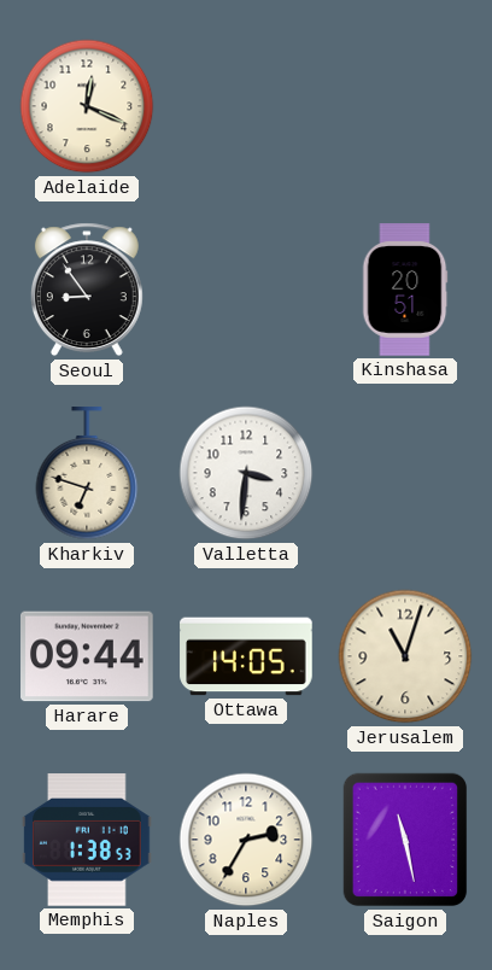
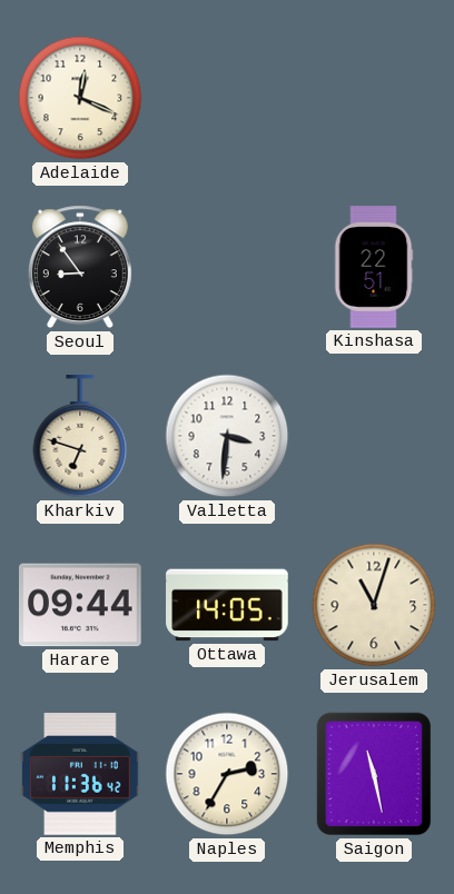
Kinshasa: 20:51 -> 22:51
Memphis: 1:38 -> 11:36
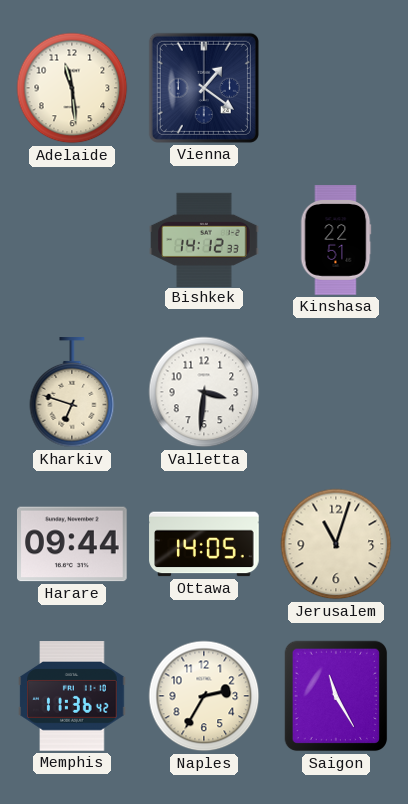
Adelaide: 12:19 -> 11:29
Vienna: none -> 1:21
Seoul: 8:54 -> none
Bishkek: none -> 14:12
Saigon: 11:28 -> 11:25
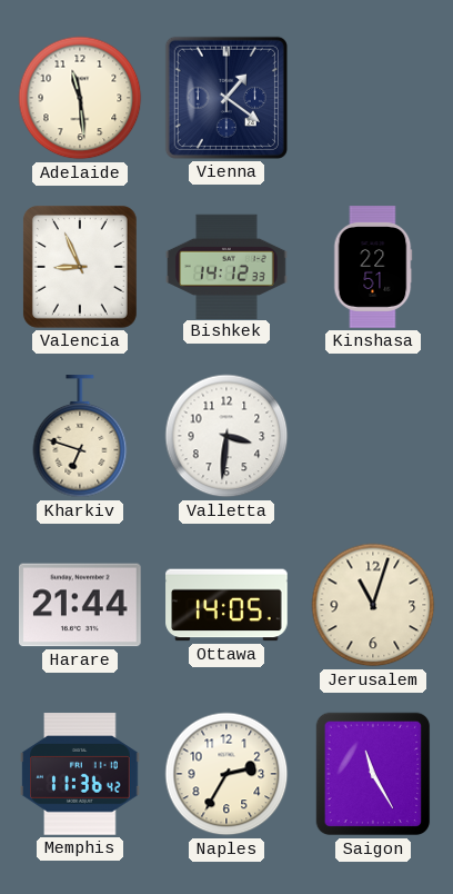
Valencia: none -> 8:56
Harare: 09:44 -> 21:44
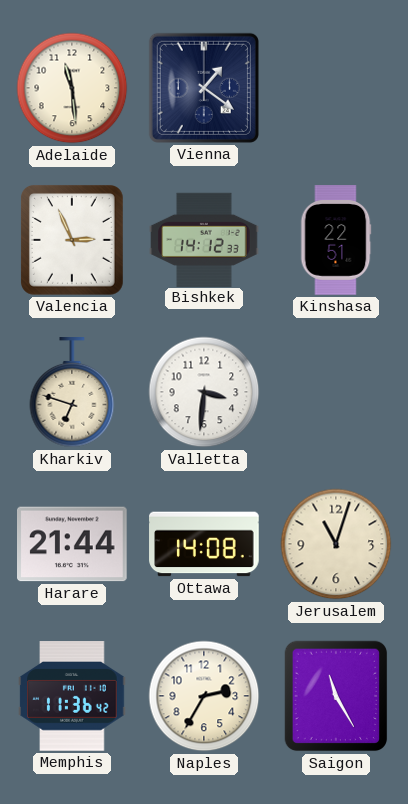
Valencia: 8:56 -> 2:56
Ottawa: 14:05 -> 14:08
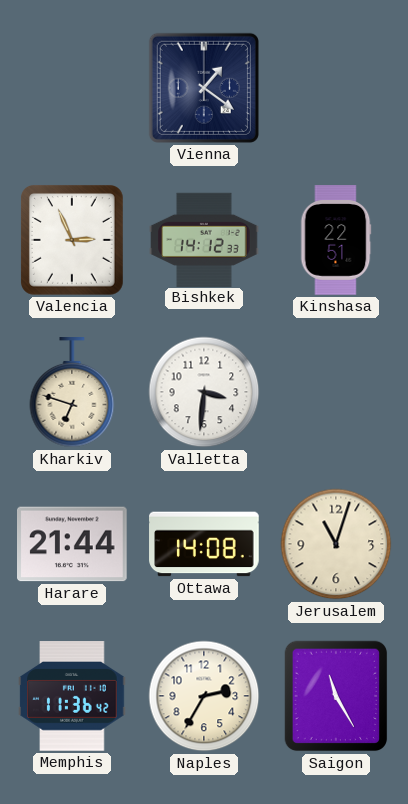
Adelaide: 11:29 -> none
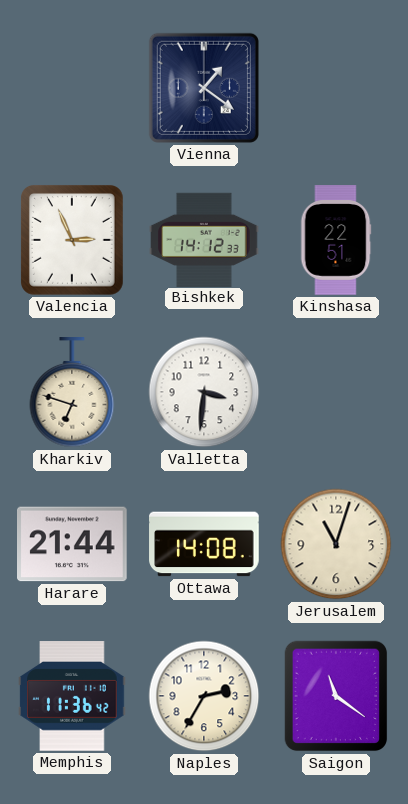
Saigon: 11:25 -> 11:21
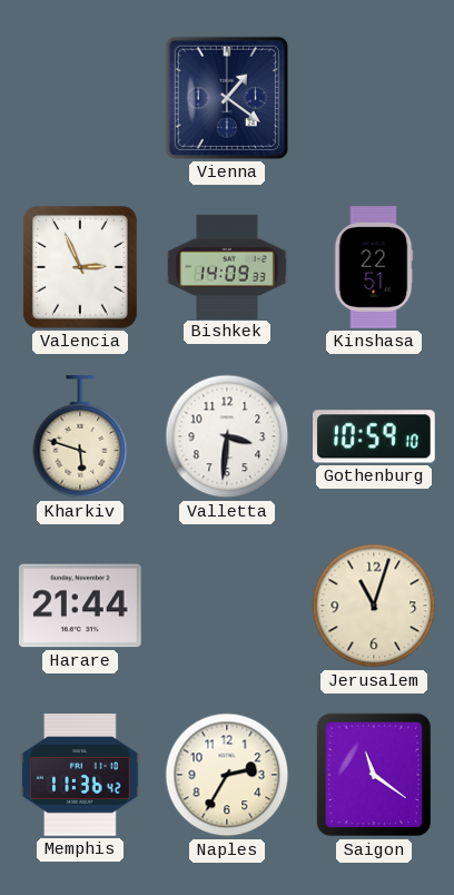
Bishkek: 14:12 -> 14:09
Kharkiv: 6:48 -> 5:48
Gothenburg: none -> 10:59
Ottawa: 14:08 -> none
